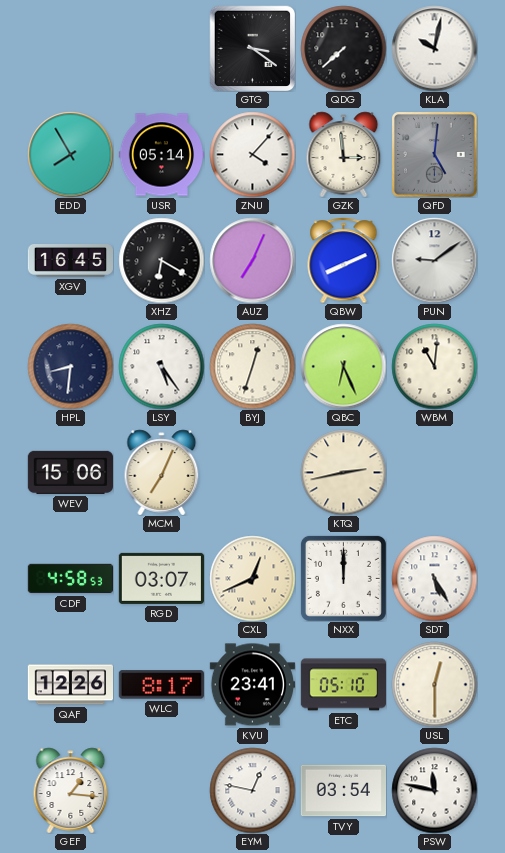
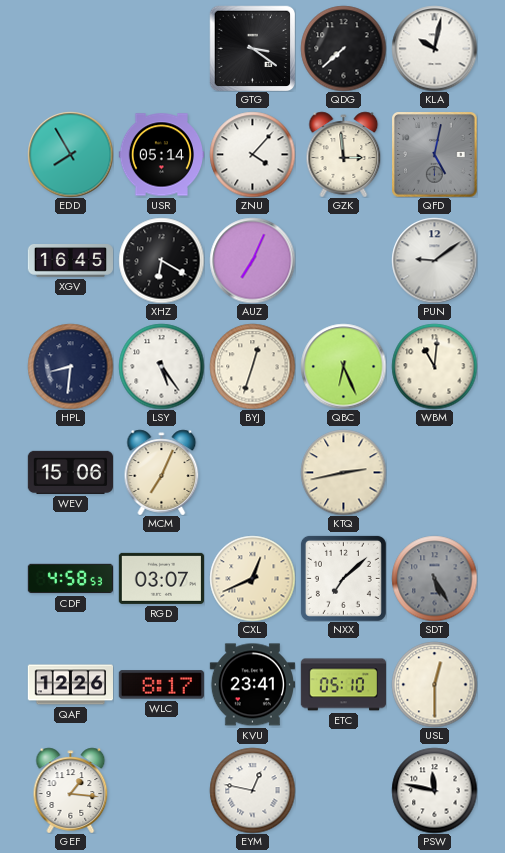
QFD: 5:01 -> 5:02
QBW: 8:11 -> none
NXX: 12:00 -> 7:08
SDT dial: white -> grey
TVY: 03:54 -> none
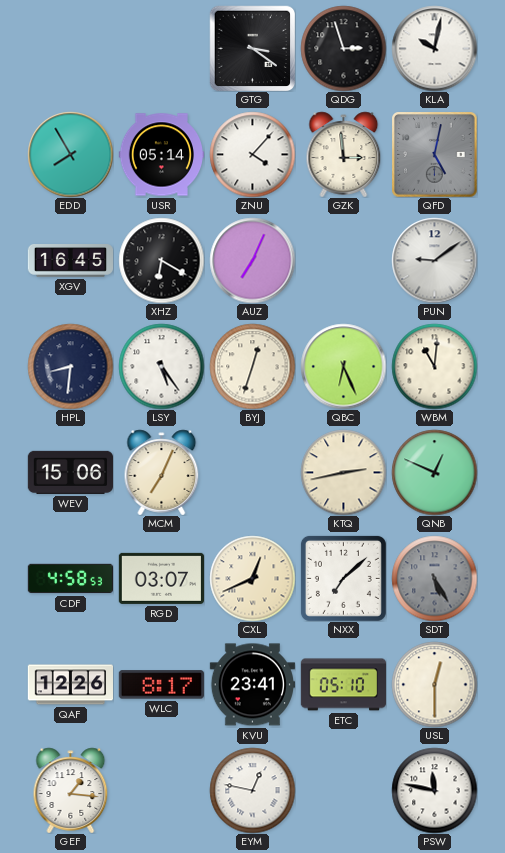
QDG: 7:38 -> 2:57
QNB: none -> 12:49
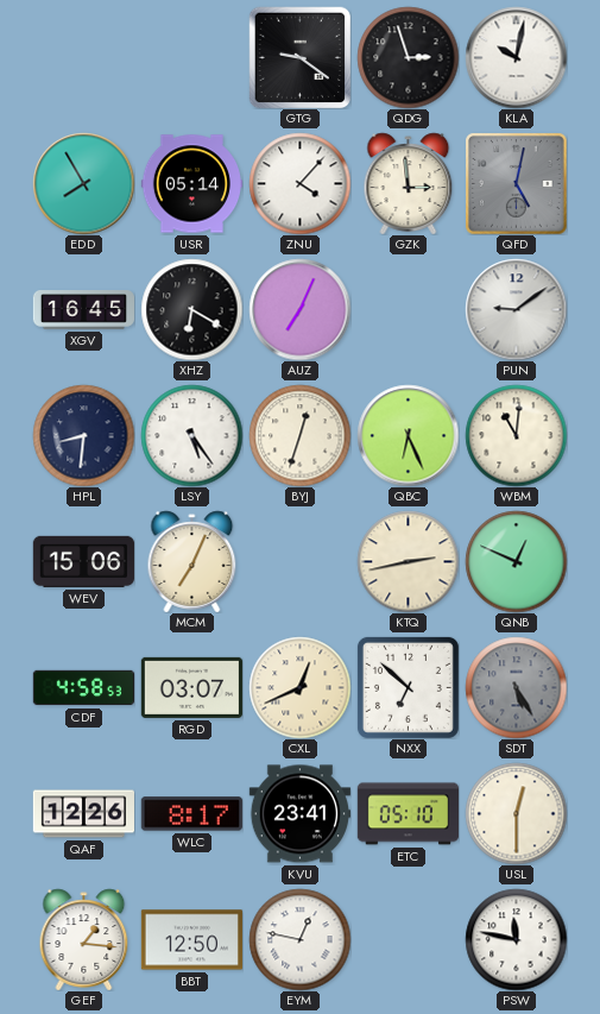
GTG: 3:21 -> 9:21
NXX: 7:08 -> 6:52
BBT: none -> 12:50
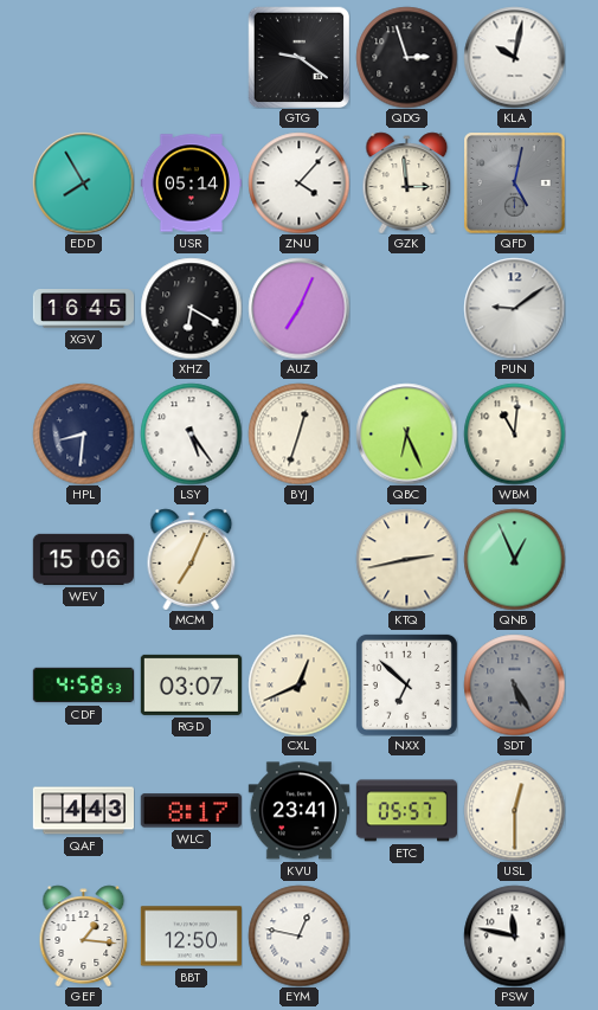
QNB: 12:49 -> 12:56
QAF: 12:26 -> 4:43
ETC: 05:10 -> 05:57
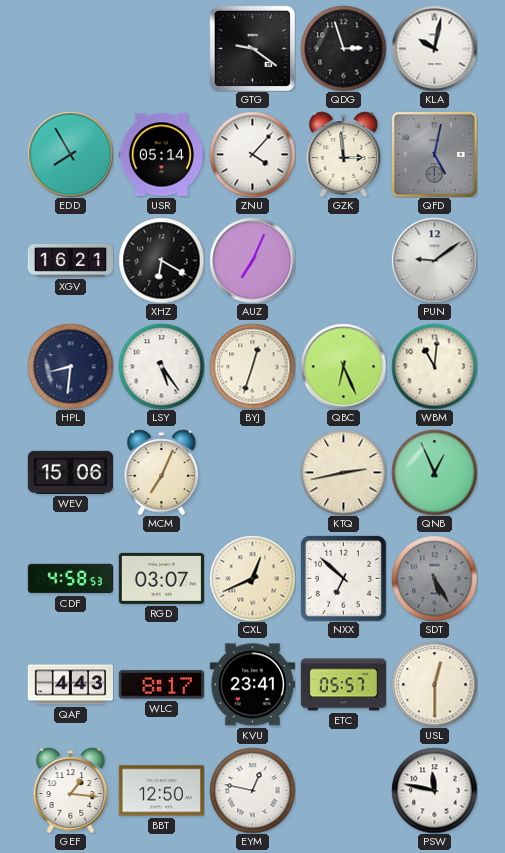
XGV: 16:45 -> 16:21
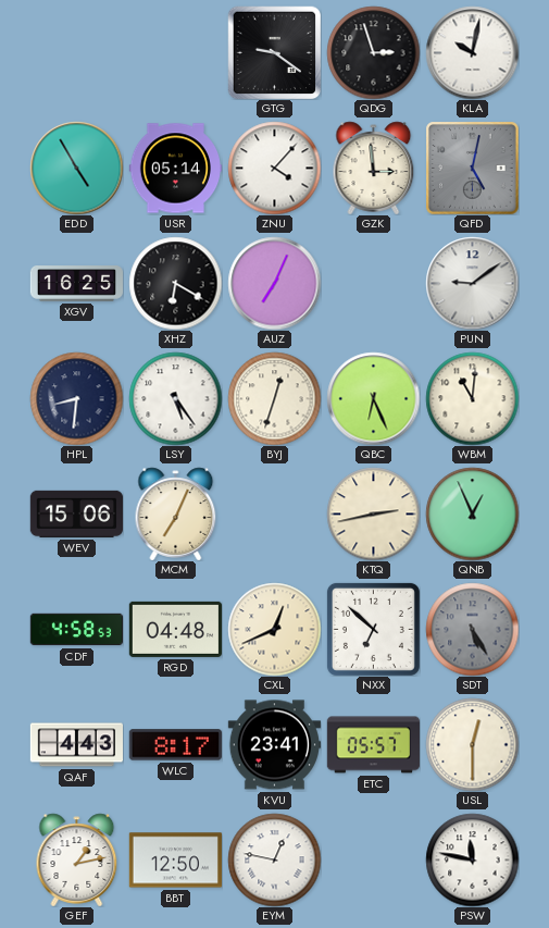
EDD: 7:55 -> 4:55
XGV: 16:21 -> 16:25
RGD: 03:07 -> 04:48
GEF: 1:16 -> 1:13
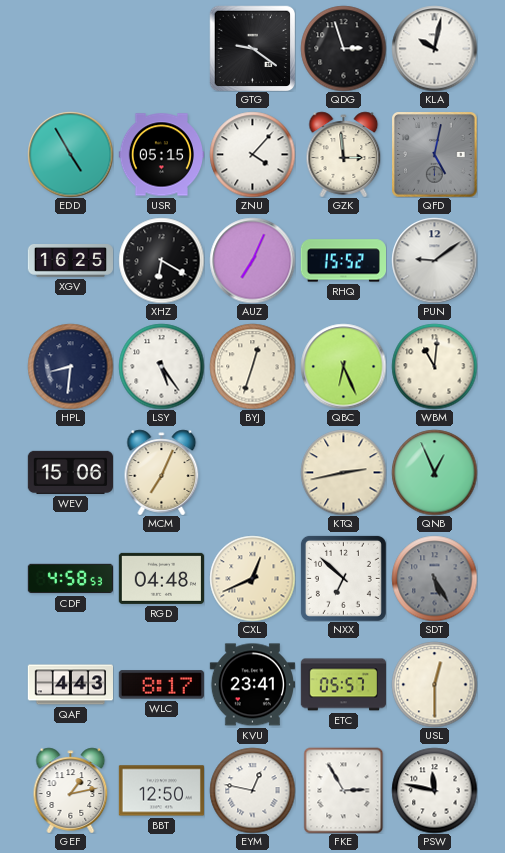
USR: 05:14 -> 05:15
RHQ: none -> 15:52
FKE: none -> 2:55
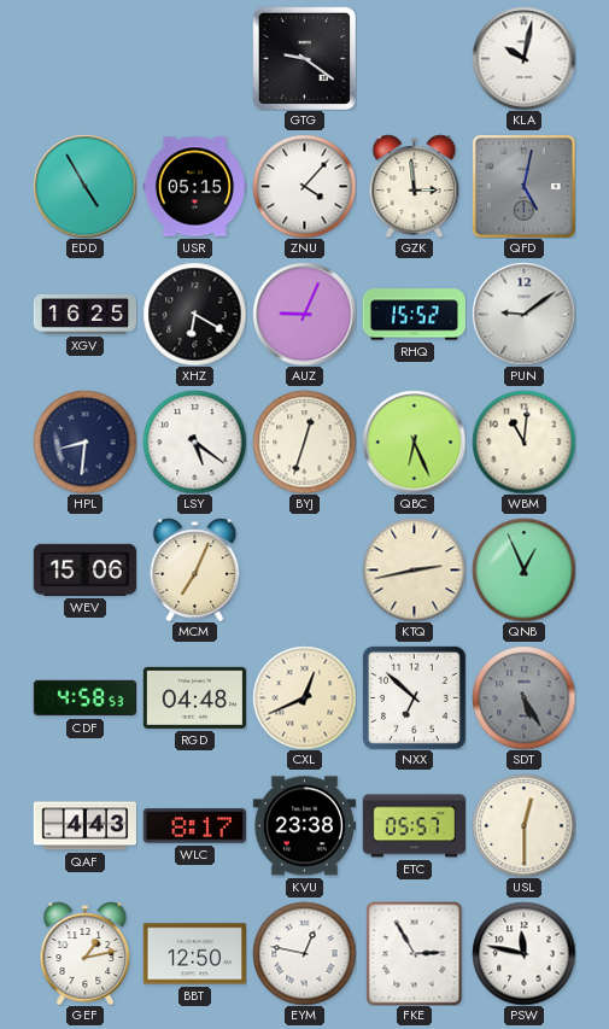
QDG: 2:57 -> none
AUZ: 7:04 -> 9:04
LSY: 5:24 -> 5:21
KVU: 23:41 -> 23:38
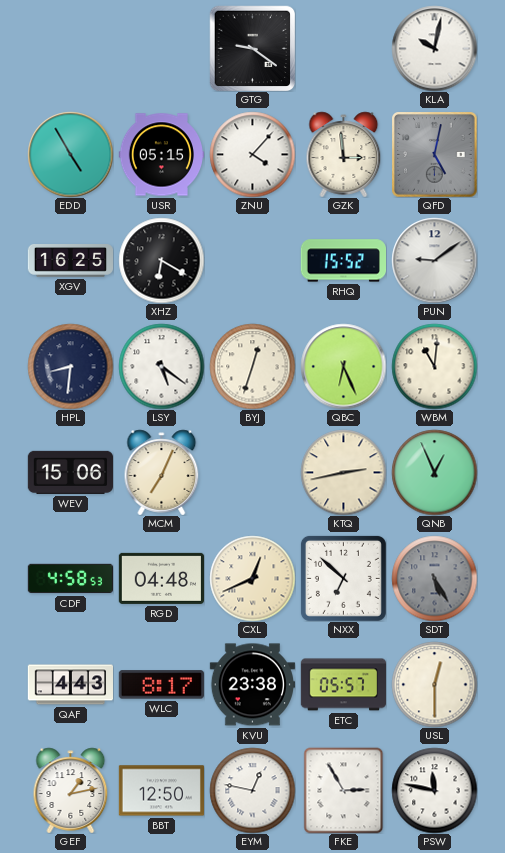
AUZ: 9:04 -> none
